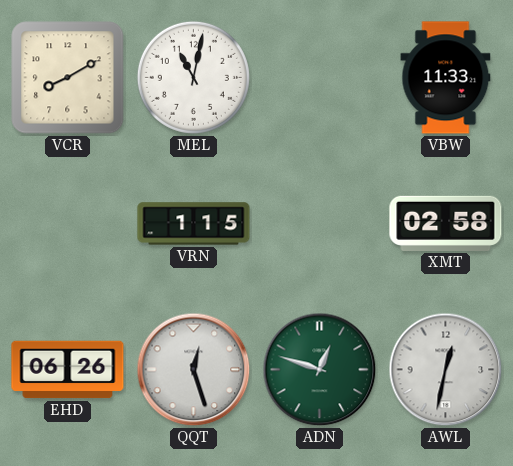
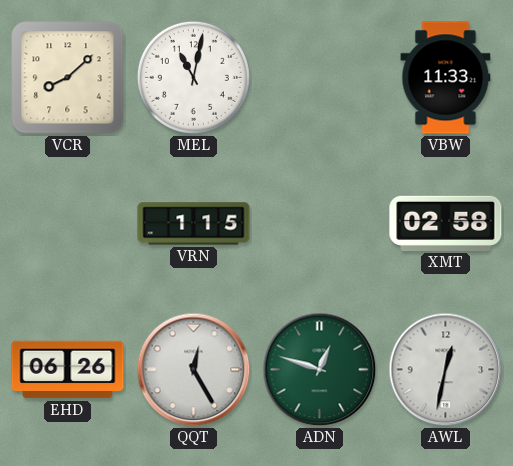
VCR: 8:10 -> 8:08
QQT: 12:27 -> 12:25
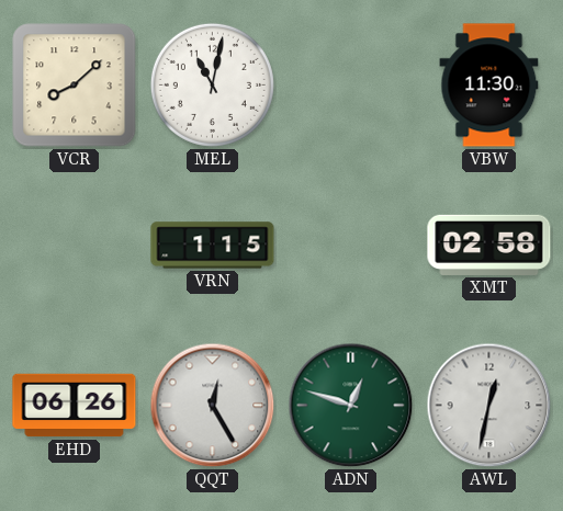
VBW: 11:33 -> 11:30
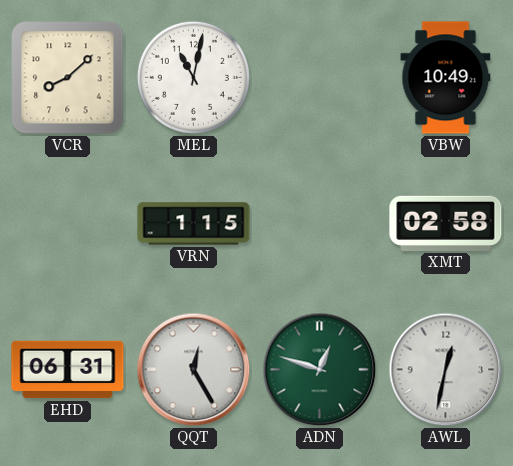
VBW: 11:30 -> 10:49
EHD: 06:26 -> 06:31
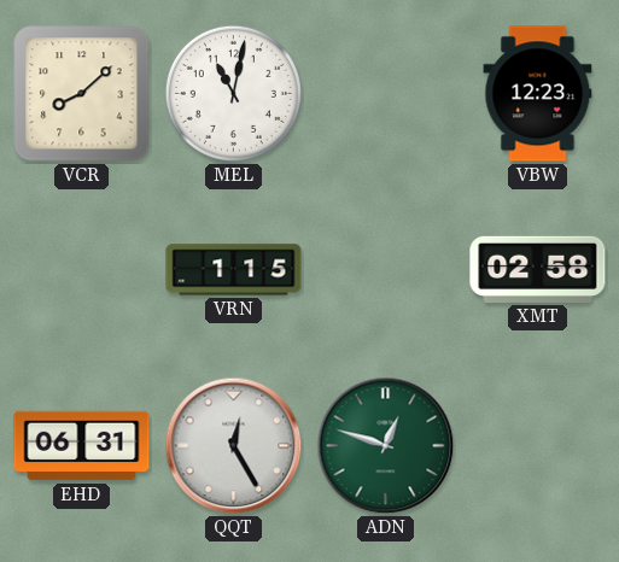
VBW: 10:49 -> 12:23
AWL: 12:32 -> none
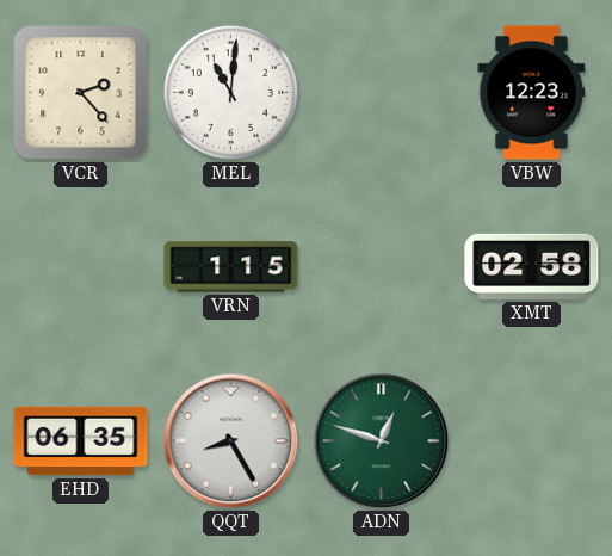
VCR: 8:08 -> 2:23
MEL: 11:02 -> 11:01
EHD: 06:31 -> 06:35
QQT: 12:25 -> 8:25
